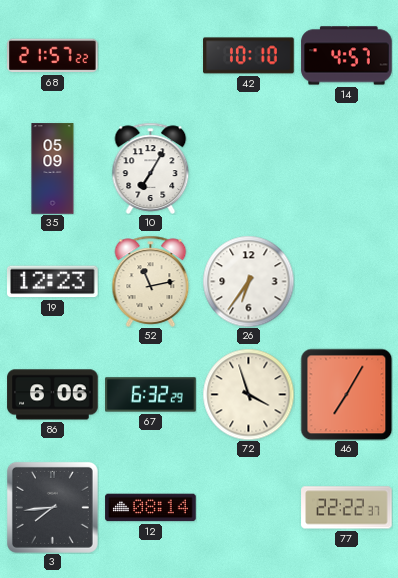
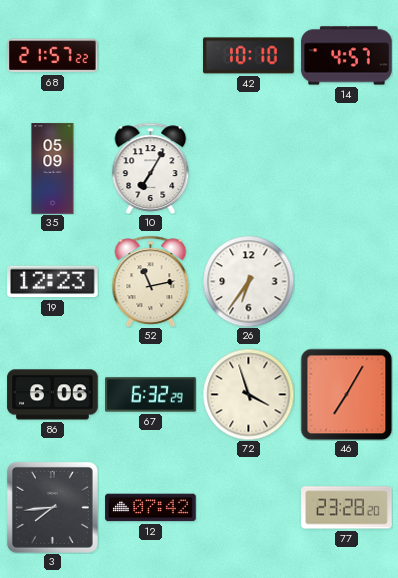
12: 08:14 -> 07:42
77: 22:22 -> 23:28
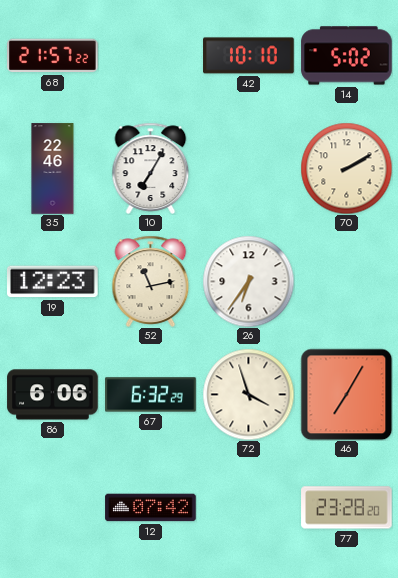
14: 4:57 -> 5:02
35: 05:09 -> 22:46
70: none -> 2:10
3: 7:44 -> none
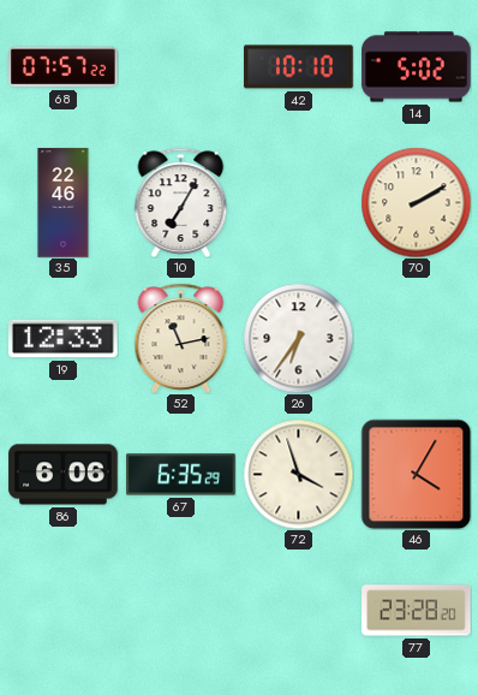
68: 21:57 -> 07:57
19: 12:23 -> 12:33
67: 6:32 -> 6:35
46: 7:05 -> 4:05
12: 07:42 -> none
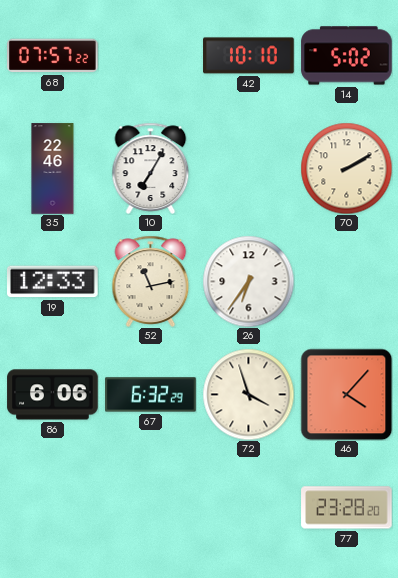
67: 6:35 -> 6:32
46: 4:05 -> 4:07
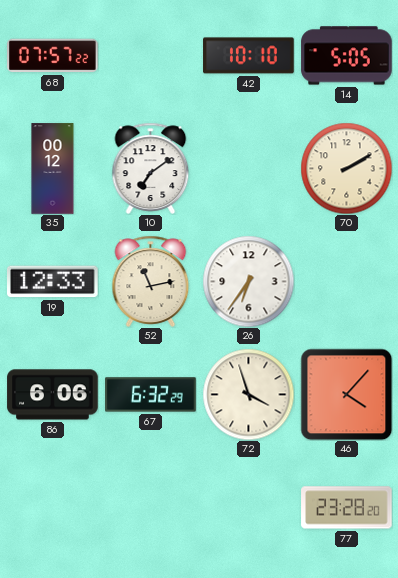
14: 5:02 -> 5:05
35: 22:46 -> 00:12
10: 7:05 -> 7:09
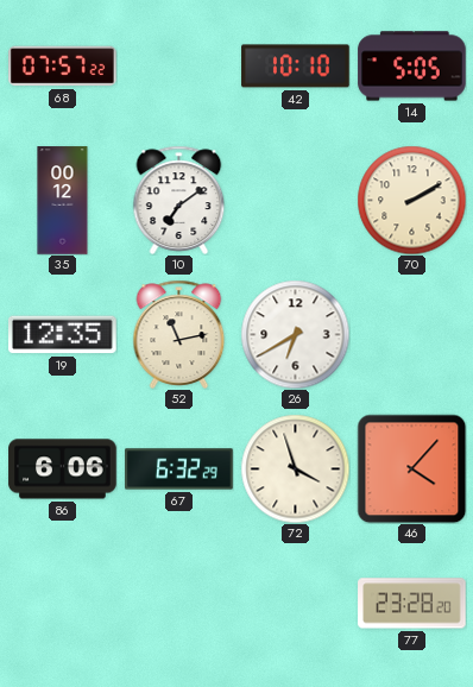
19: 12:33 -> 12:35
26: 6:36 -> 6:40
